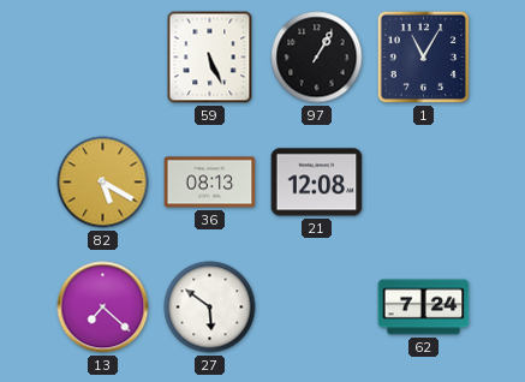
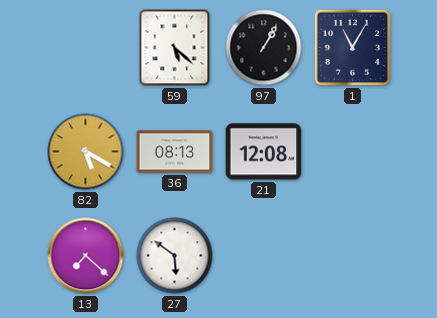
59: 5:26 -> 5:22
62: 7:24 -> none
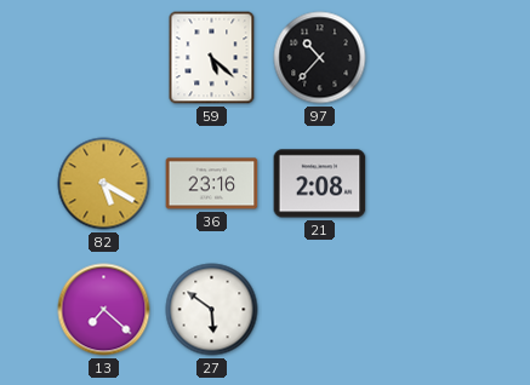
97: 1:05 -> 10:37
1: 11:05 -> none
36: 08:13 -> 23:16
21: 12:08 -> 2:08
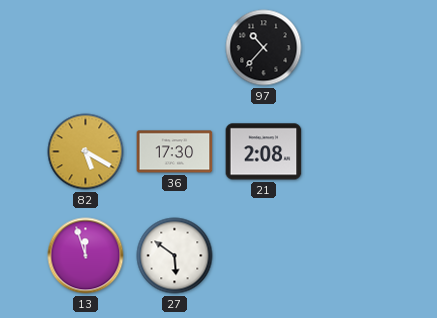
59: 5:22 -> none
36: 23:16 -> 17:30
13: 7:22 -> 11:57
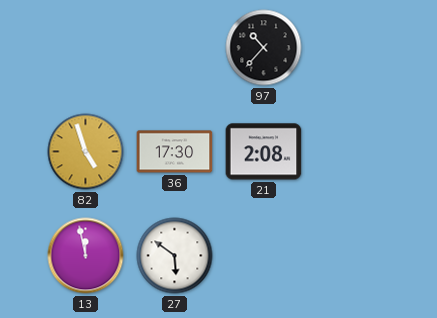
82: 5:20 -> 4:57
13: 11:57 -> 11:58
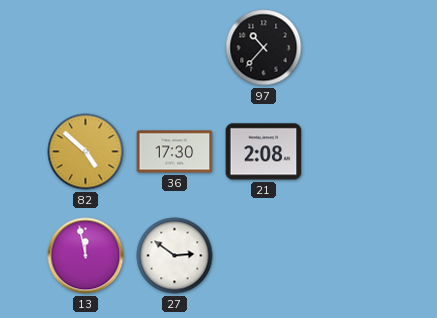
82: 4:57 -> 4:52
27: 5:51 -> 2:51
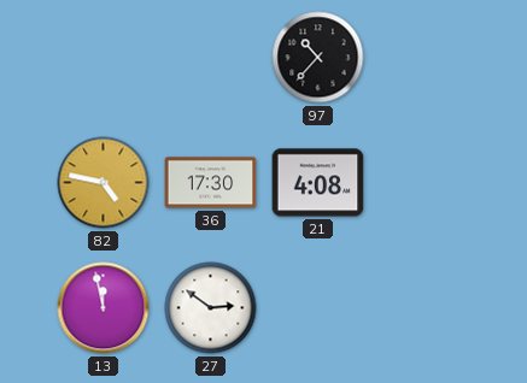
82: 4:52 -> 4:47
21: 2:08 -> 4:08
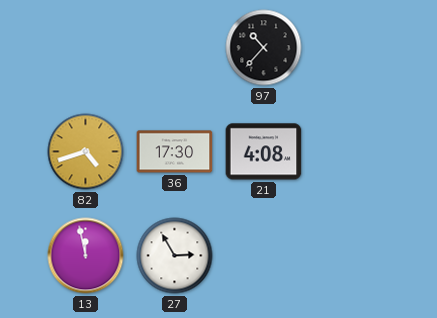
82: 4:47 -> 4:42
27: 2:51 -> 2:55
